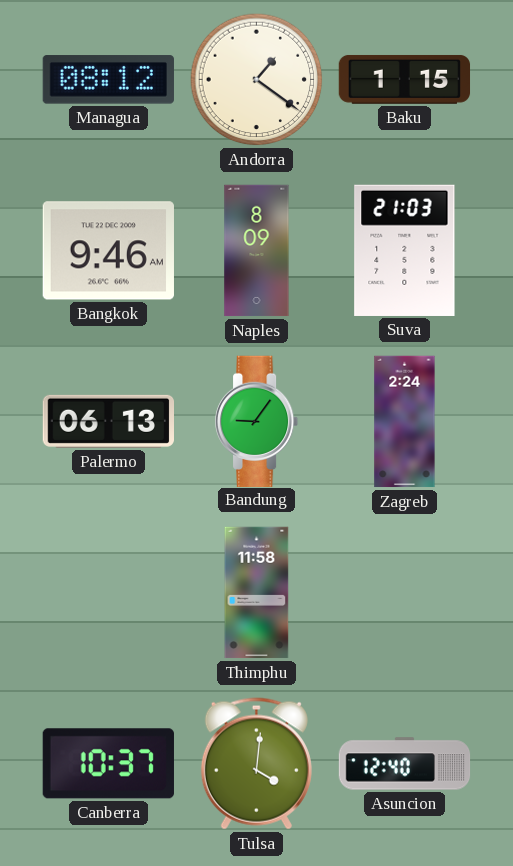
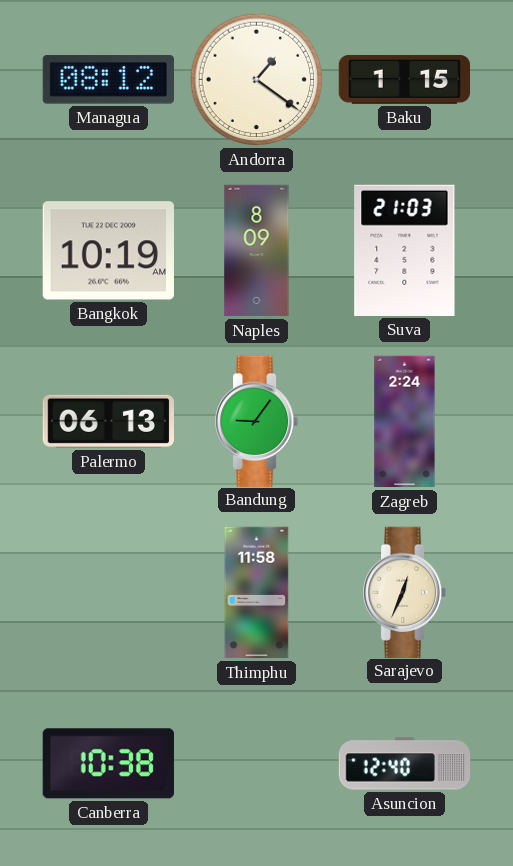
Bangkok: 9:46 -> 10:19
Sarajevo: none -> 12:34
Canberra: 10:37 -> 10:38
Tulsa: 4:01 -> none
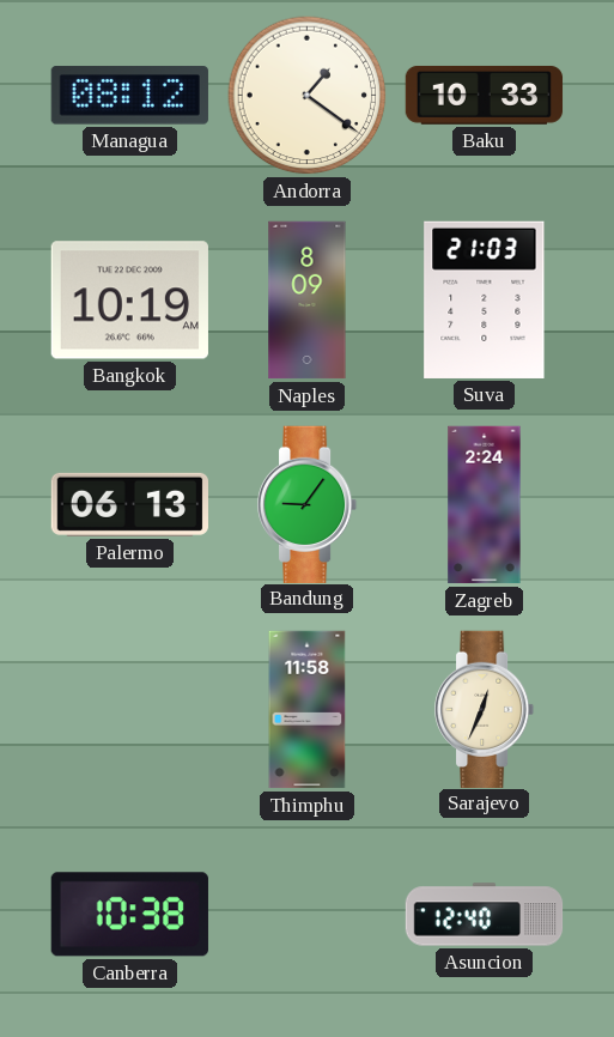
Baku: 1:15 -> 10:33
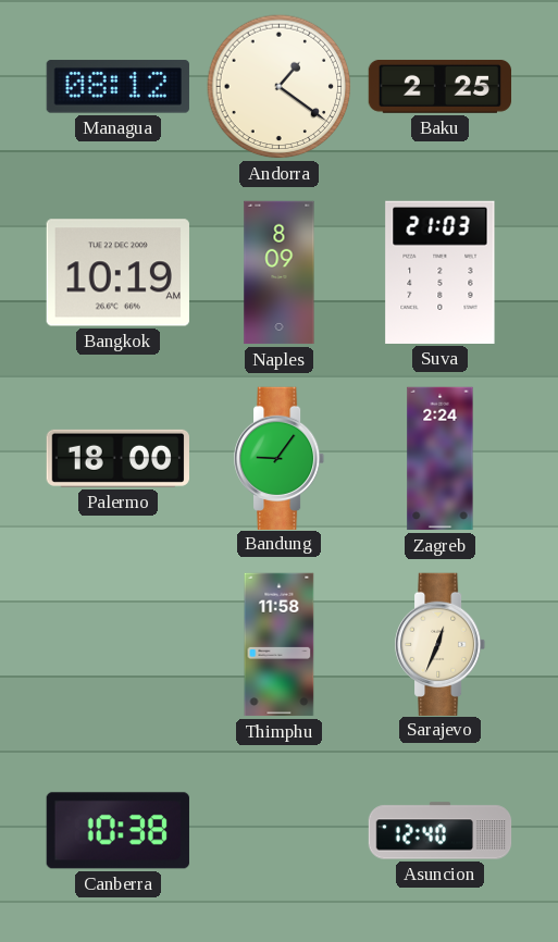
Baku: 10:33 -> 2:25
Palermo: 06:13 -> 18:00
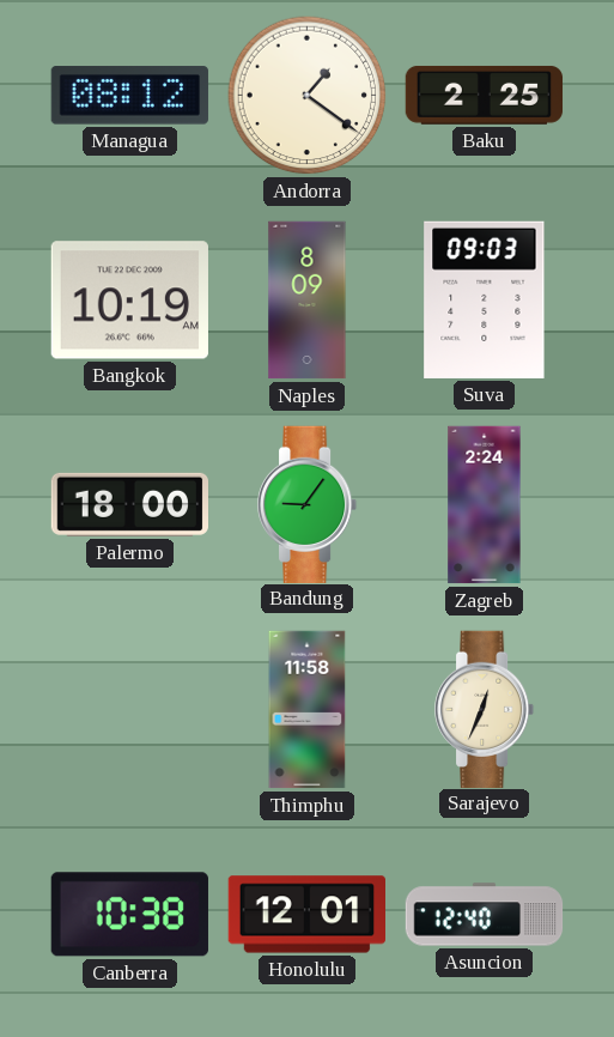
Suva: 21:03 -> 09:03
Honolulu: none -> 12:01
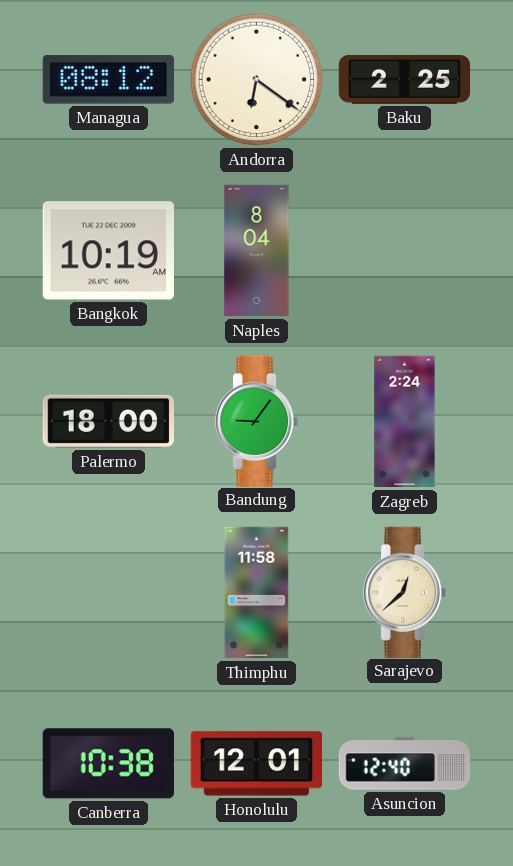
Andorra: 1:21 -> 6:21
Naples: 8:09 -> 8:04
Suva: 09:03 -> none
Sarajevo: 12:34 -> 12:38
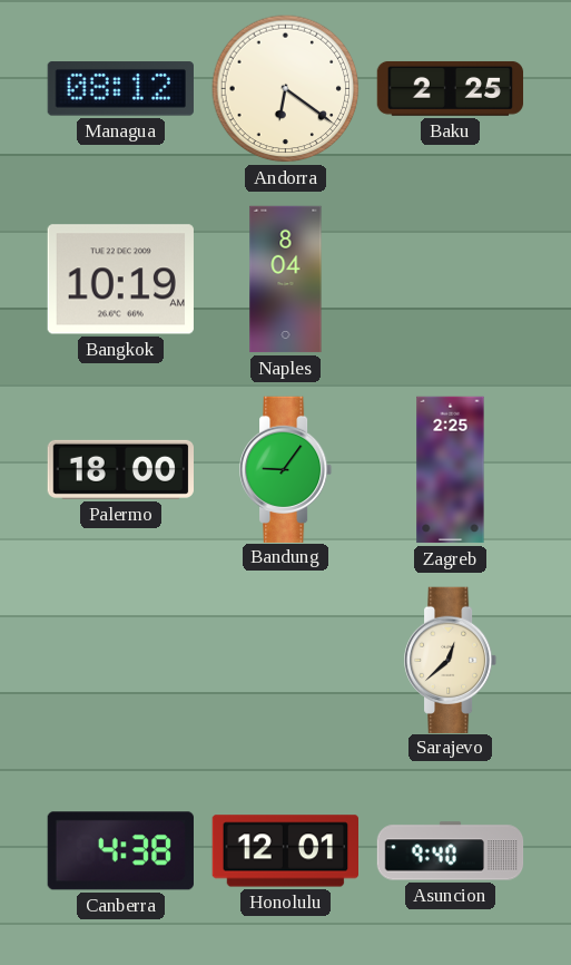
Zagreb: 2:24 -> 2:25
Thimphu: 11:58 -> none
Canberra: 10:38 -> 4:38
Asuncion: 12:40 -> 9:40
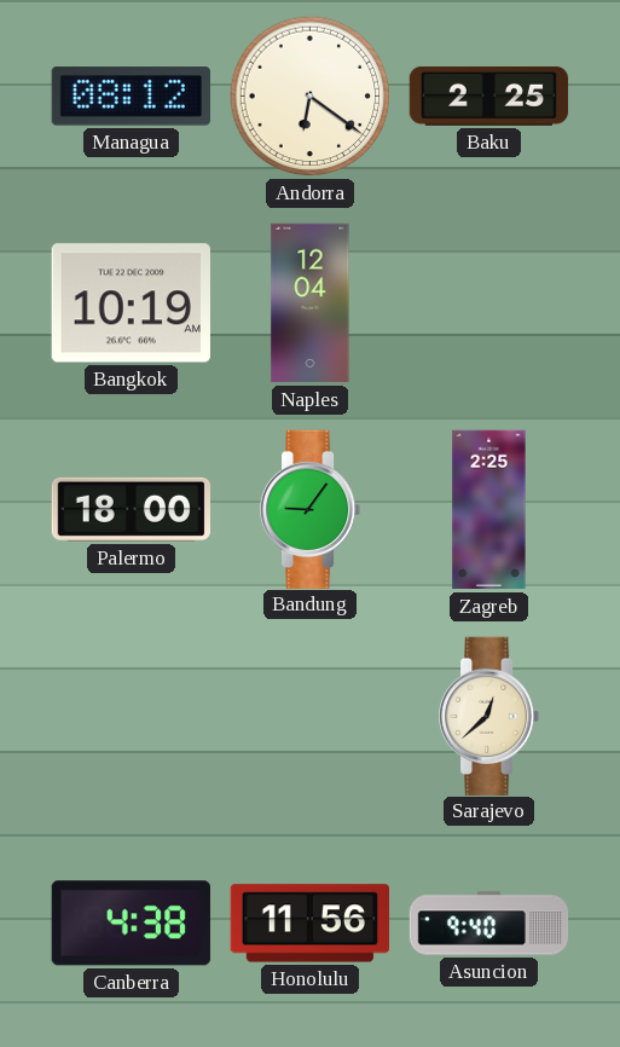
Naples: 8:04 -> 12:04
Honolulu: 12:01 -> 11:56
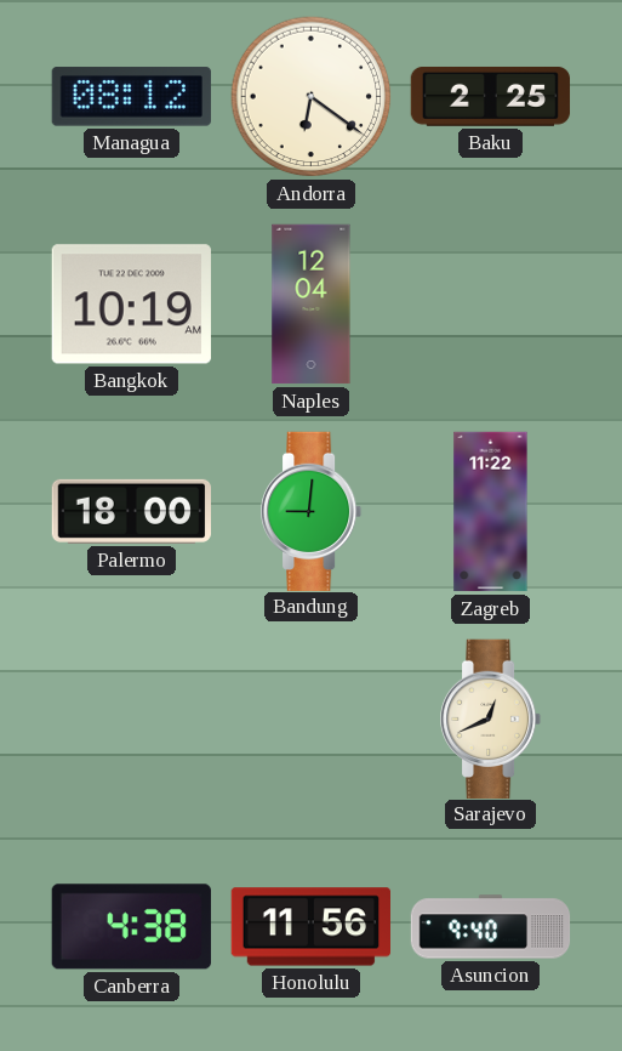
Bandung: 9:06 -> 9:01
Zagreb: 2:25 -> 11:22
Sarajevo: 12:38 -> 12:41
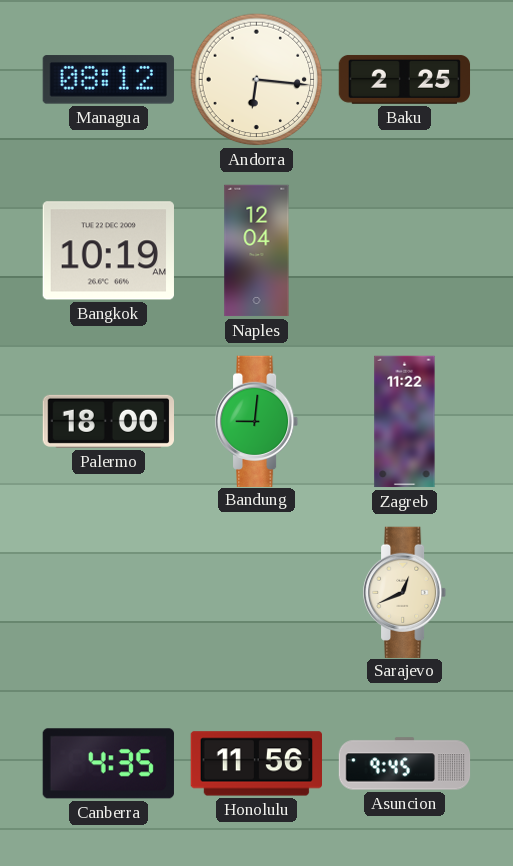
Andorra: 6:21 -> 6:16
Canberra: 4:38 -> 4:35
Asuncion: 9:40 -> 9:45
